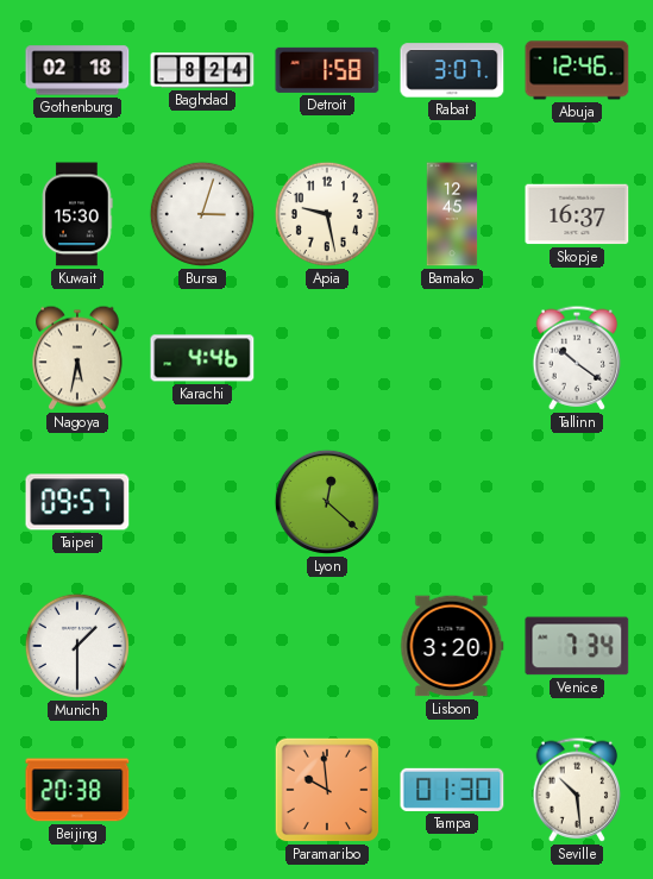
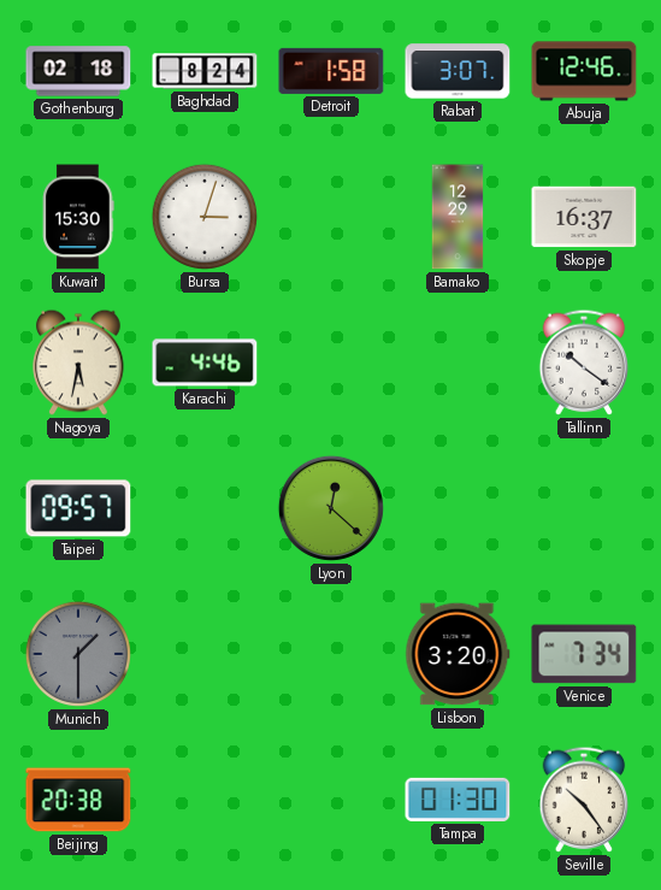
Apia: 9:28 -> none
Bamako: 12:45 -> 12:29
Munich dial: white -> grey
Paramaribo: 9:59 -> none
Seville: 10:29 -> 10:24
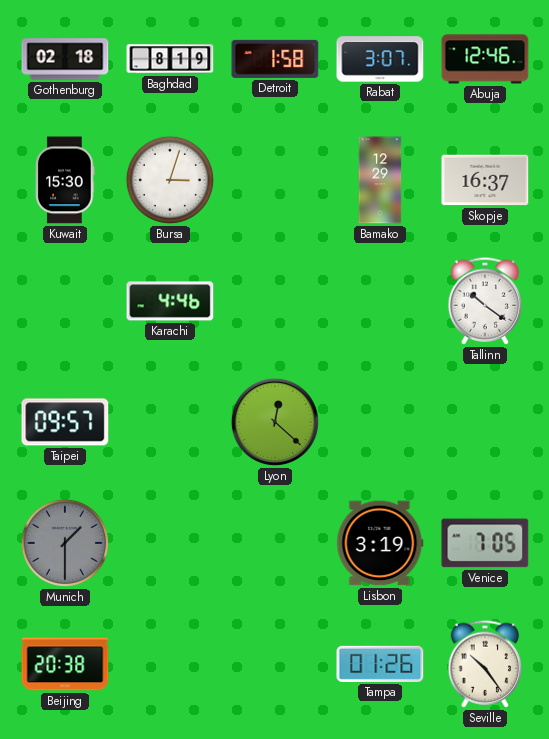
Baghdad: 8:24 -> 8:19
Nagoya: 5:32 -> none
Lisbon: 3:20 -> 3:19
Venice: 7:34 -> 7:05
Tampa: 01:30 -> 01:26
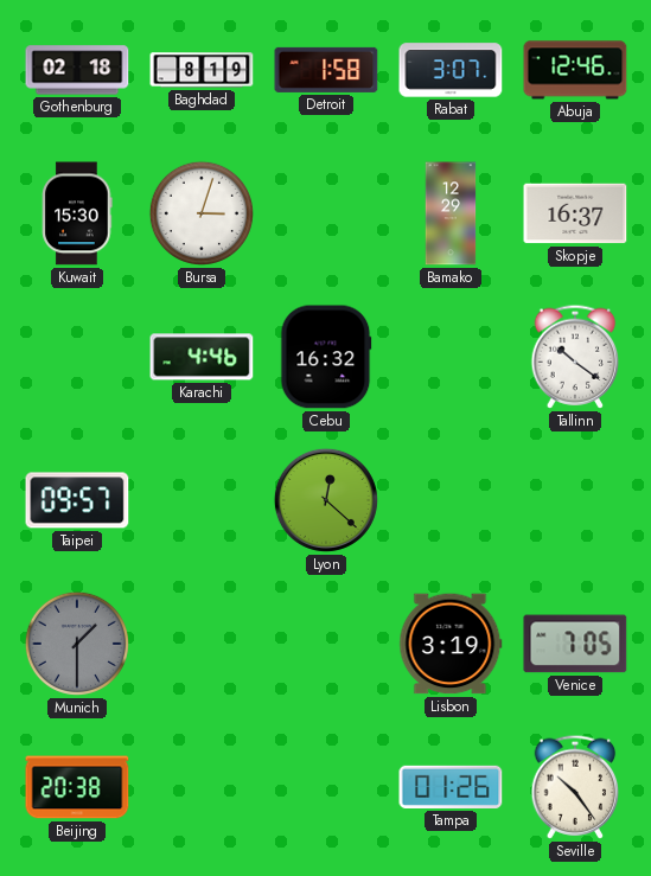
Cebu: none -> 16:32
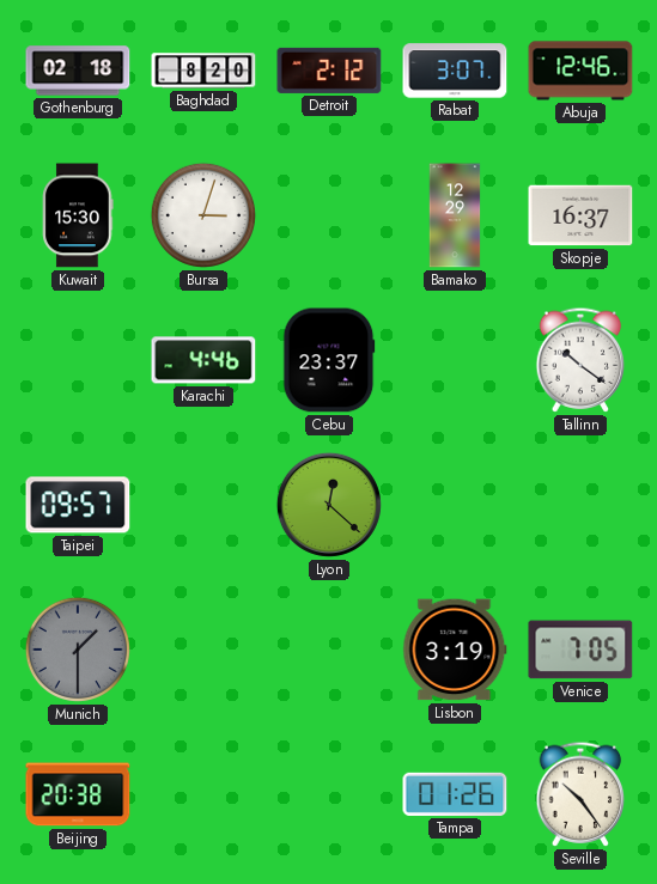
Baghdad: 8:19 -> 8:20
Detroit: 1:58 -> 2:12
Cebu: 16:32 -> 23:37
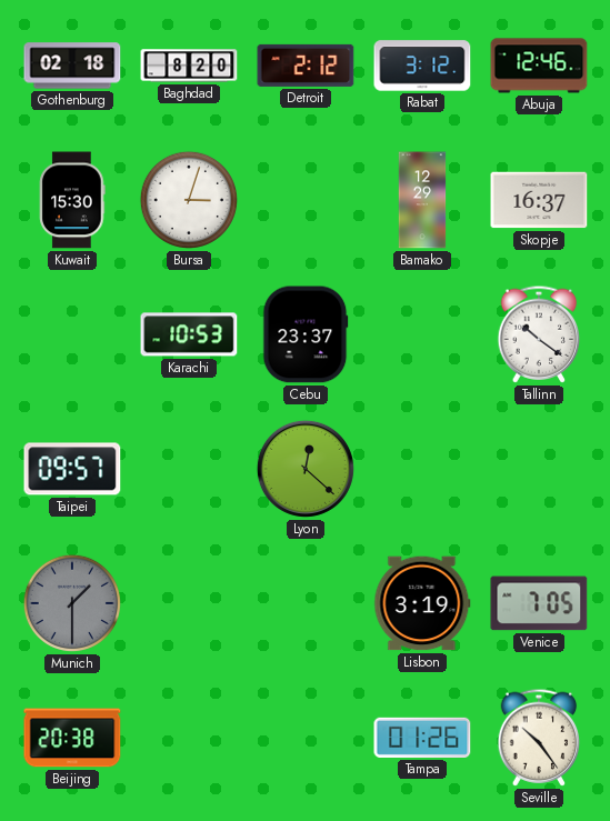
Rabat: 3:07 -> 3:12
Karachi: 4:46 -> 10:53
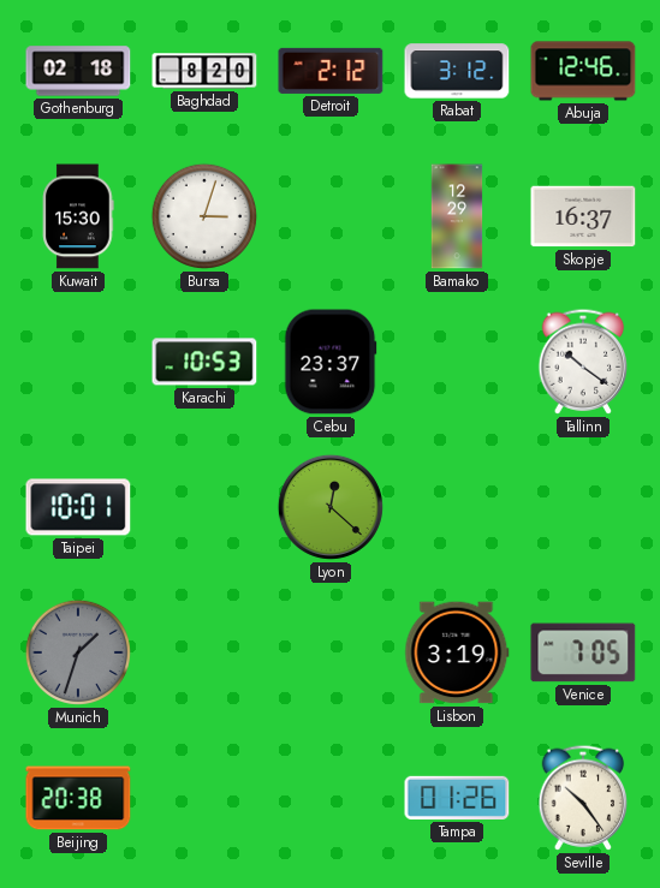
Taipei: 09:57 -> 10:01
Munich: 1:30 -> 1:33
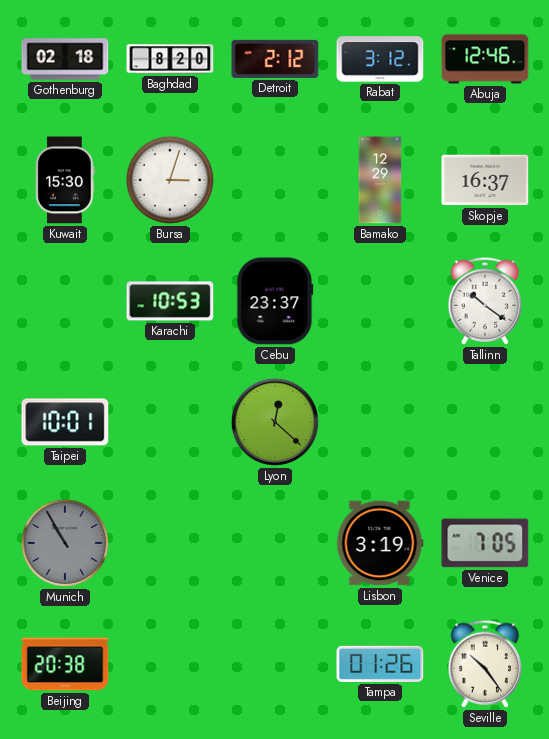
Munich: 1:33 -> 10:55
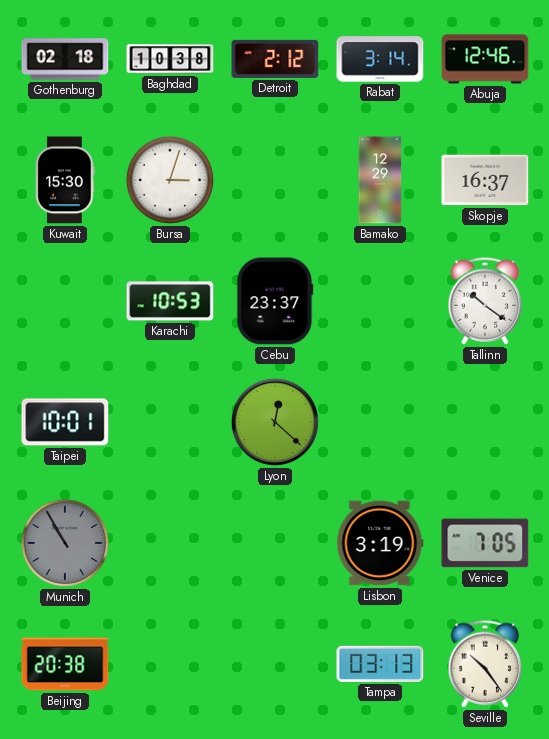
Baghdad: 8:20 -> 10:38
Rabat: 3:12 -> 3:14
Tampa: 01:26 -> 03:13
